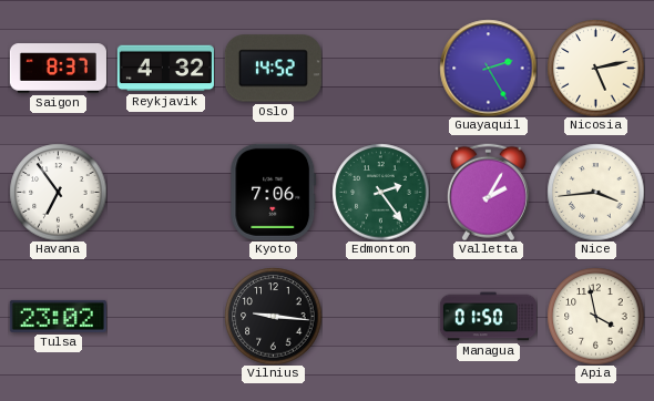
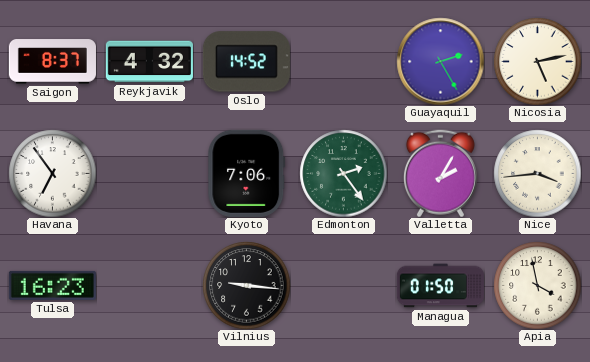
Tulsa: 23:02 -> 16:23
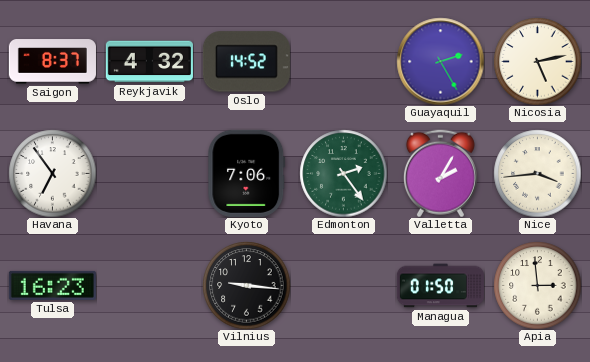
Apia: 3:58 -> 2:59
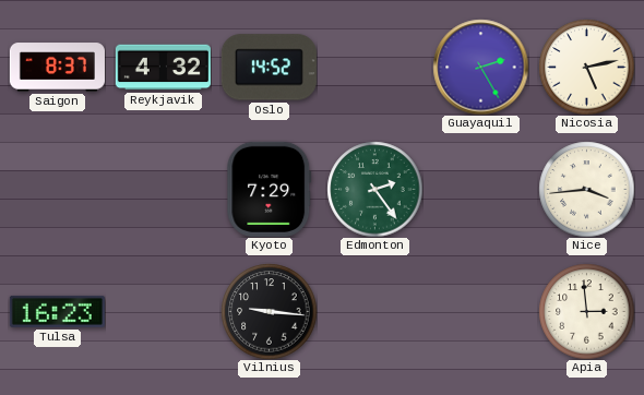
Havana: 6:54 -> none
Kyoto: 7:06 -> 7:29
Valletta: 2:05 -> none
Managua: 01:50 -> none
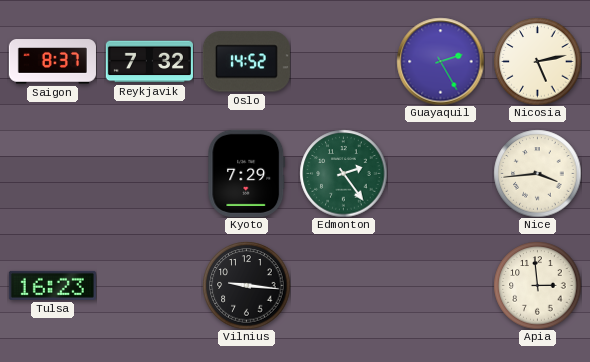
Reykjavik: 4:32 -> 7:32
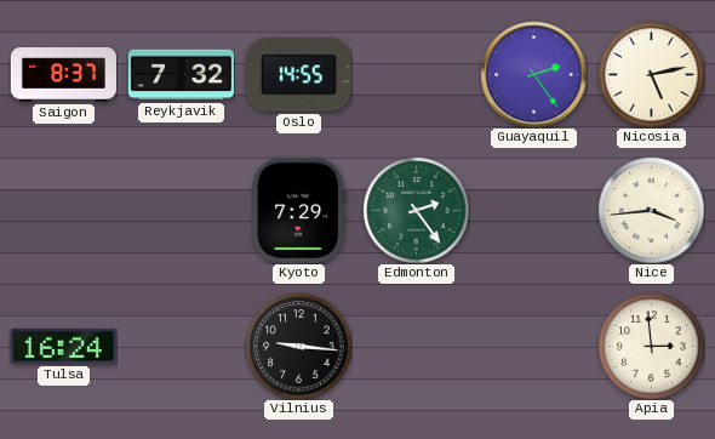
Oslo: 14:52 -> 14:55
Guayaquil: 2:25 -> 2:24
Tulsa: 16:23 -> 16:24
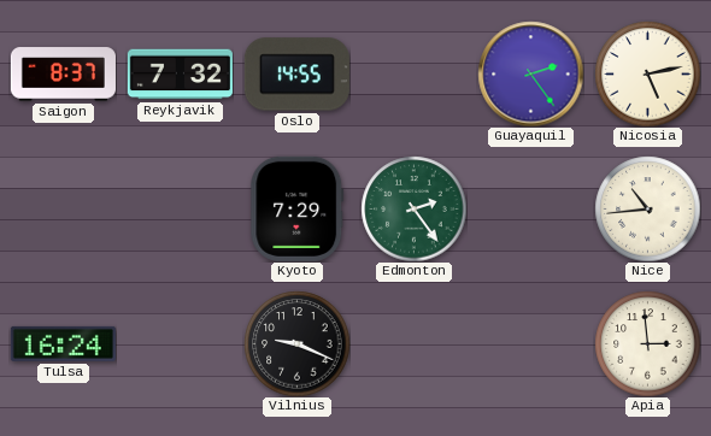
Nice: 3:44 -> 10:44
Vilnius: 9:16 -> 9:19
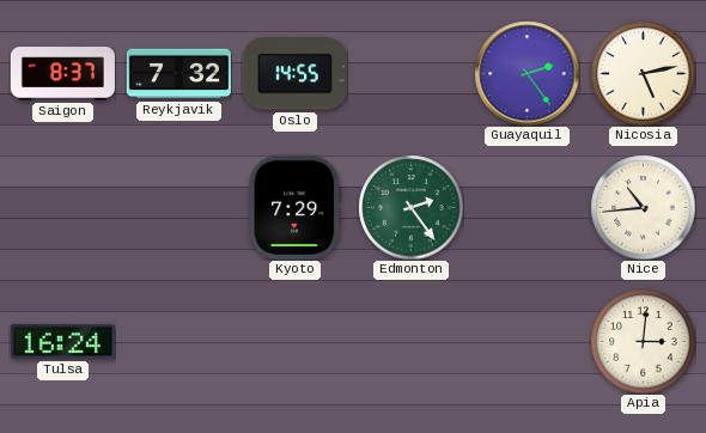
Vilnius: 9:19 -> none
Apia: 2:59 -> 3:01
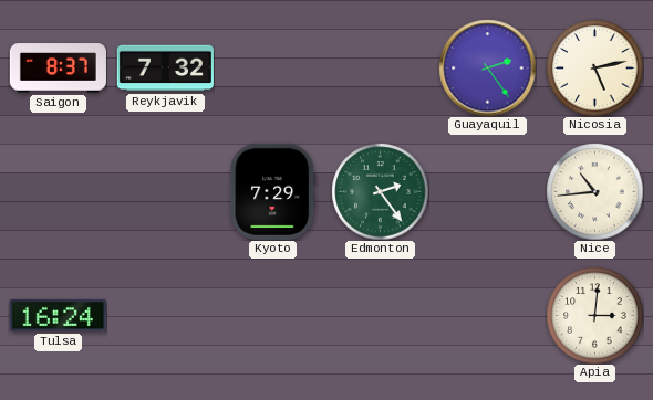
Oslo: 14:55 -> none
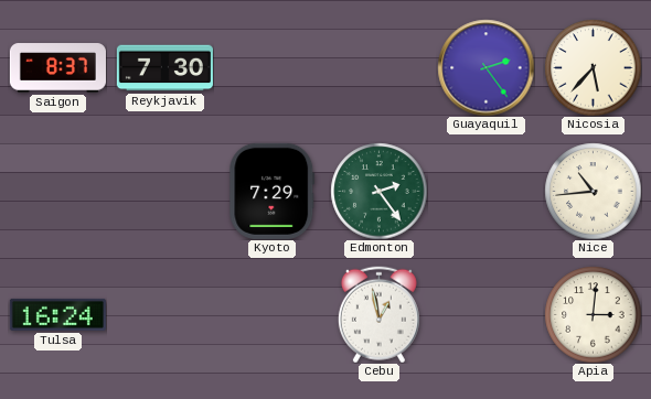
Reykjavik: 7:32 -> 7:30
Nicosia: 5:13 -> 5:37
Cebu: none -> 12:58
